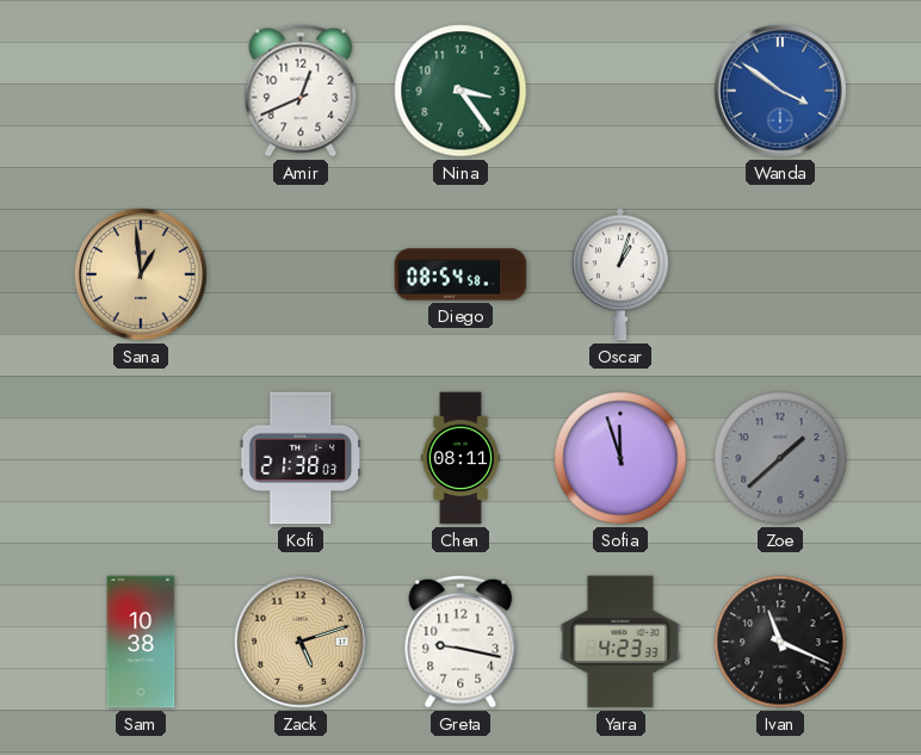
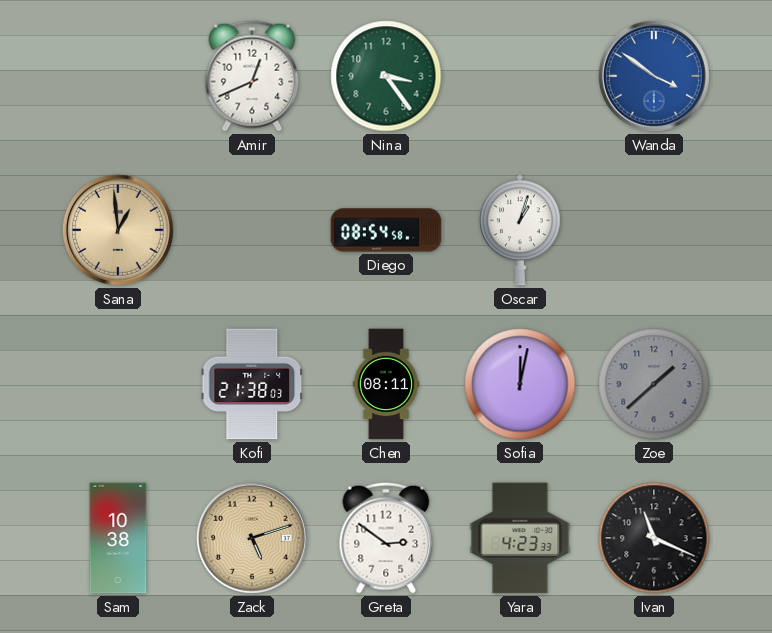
Sofia: 11:57 -> 12:02
Greta: 9:17 -> 2:51
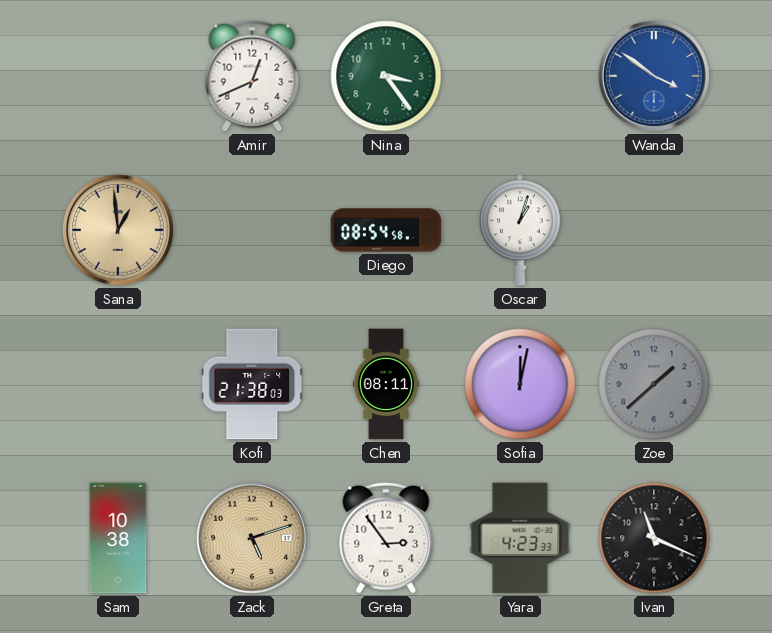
Greta: 2:51 -> 2:54
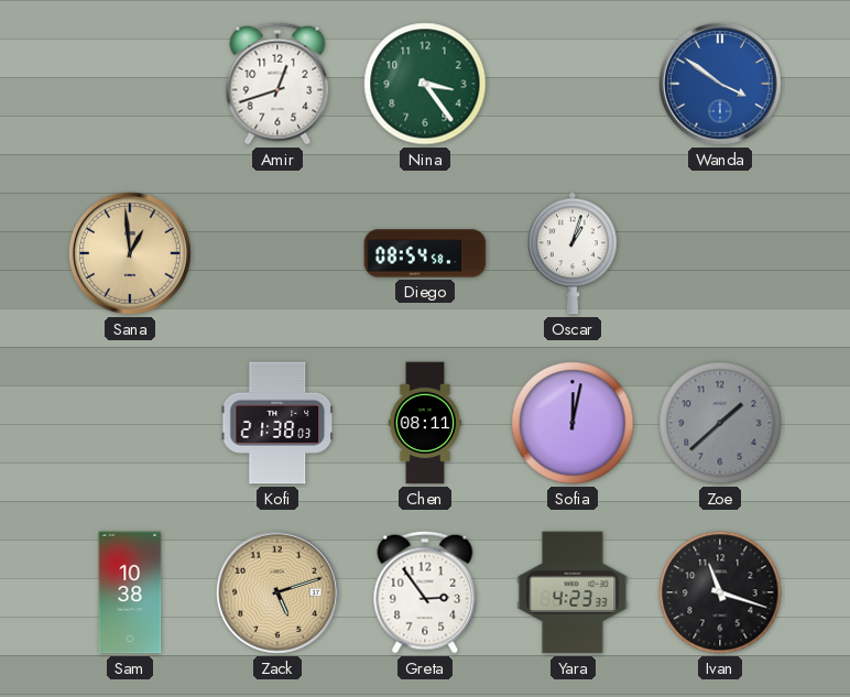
Amir: 12:41 -> 12:42
Ivan: 11:19 -> 11:18
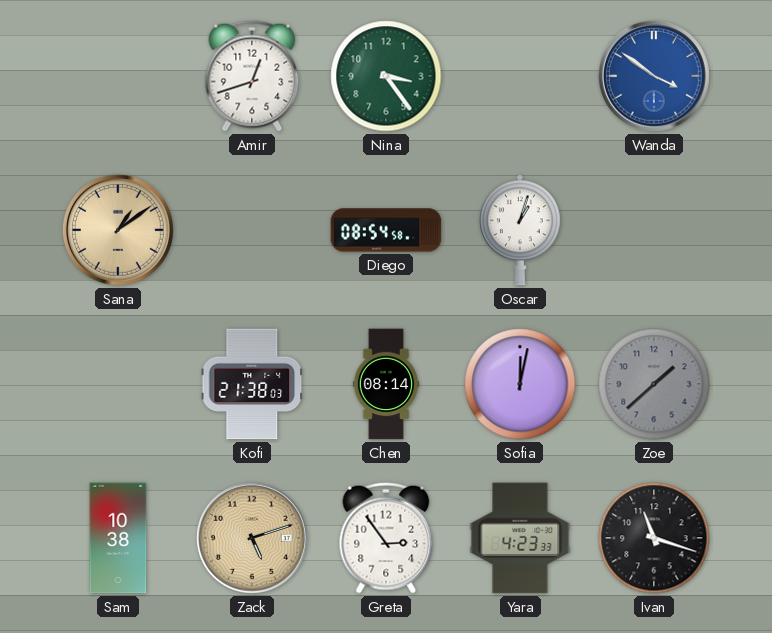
Sana: 12:59 -> 1:09
Chen: 08:11 -> 08:14
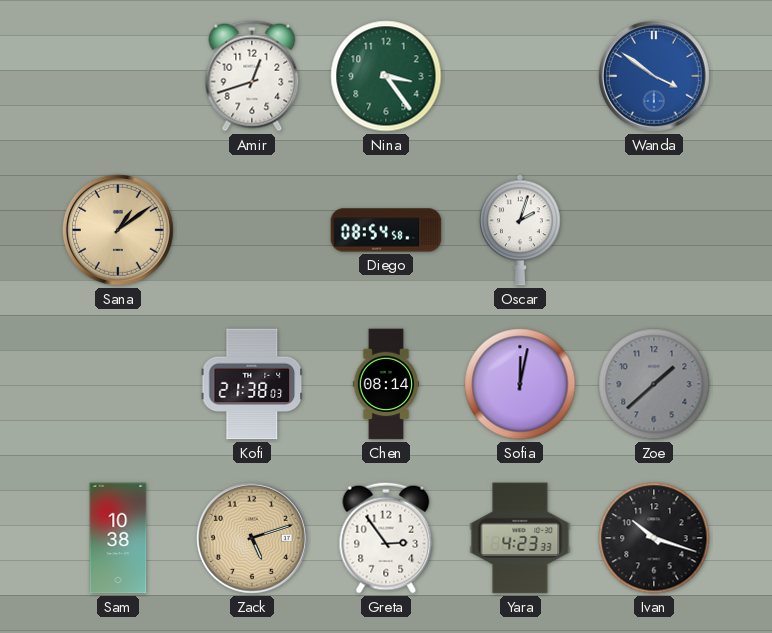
Oscar: 1:03 -> 2:03
Ivan: 11:18 -> 10:18
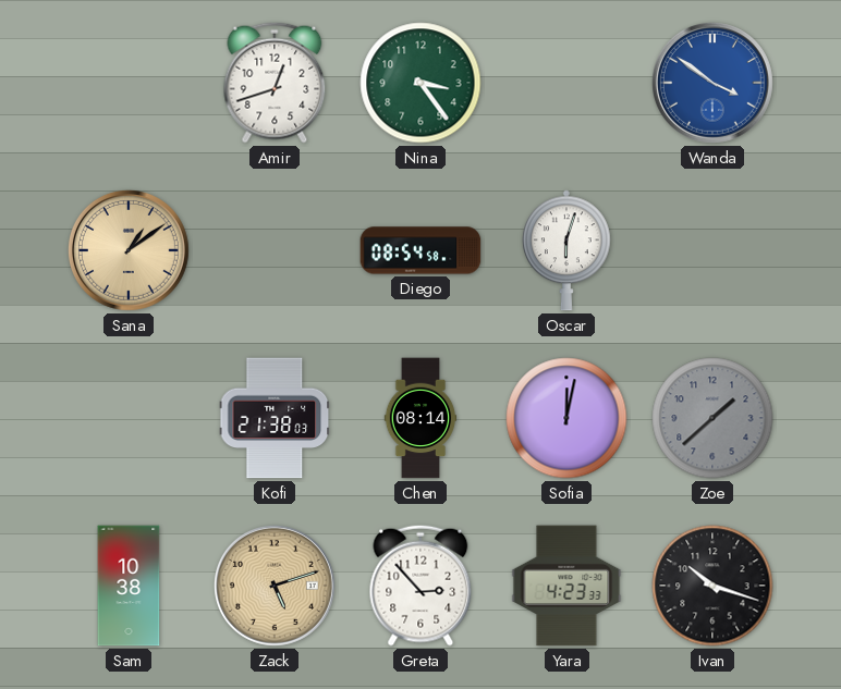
Oscar: 2:03 -> 6:03
Greta: 2:54 -> 2:53
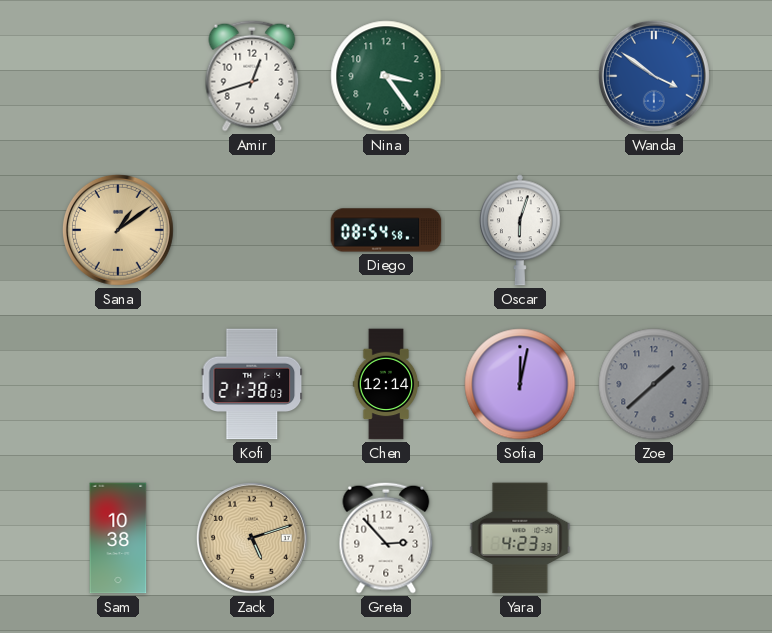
Chen: 08:14 -> 12:14
Ivan: 10:18 -> none
